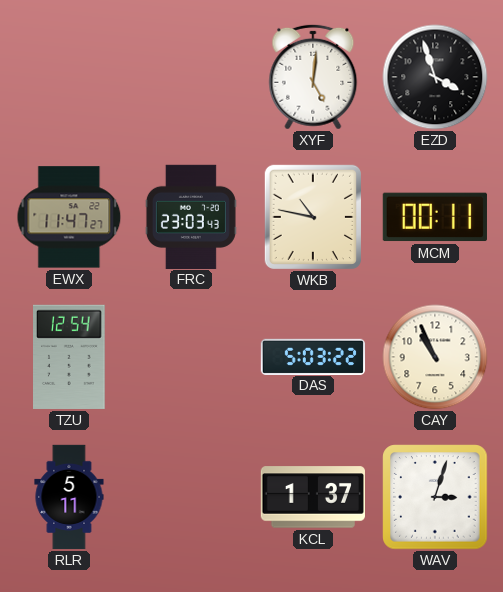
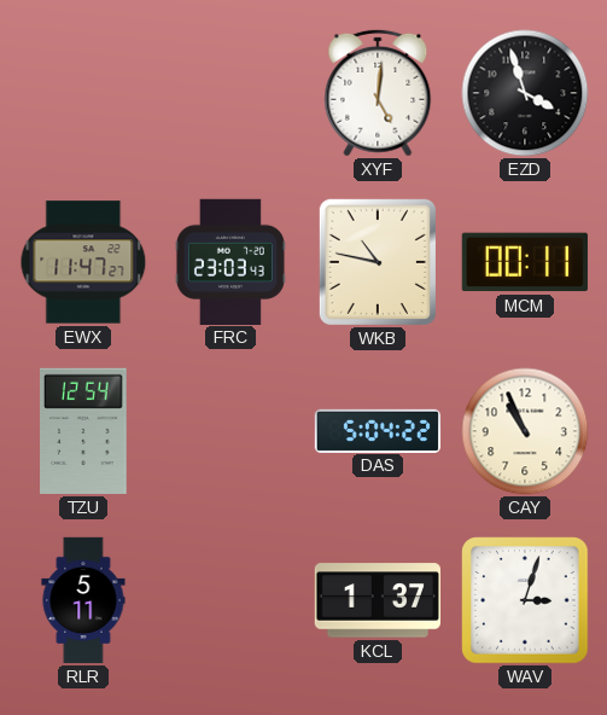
DAS: 5:03 -> 5:04
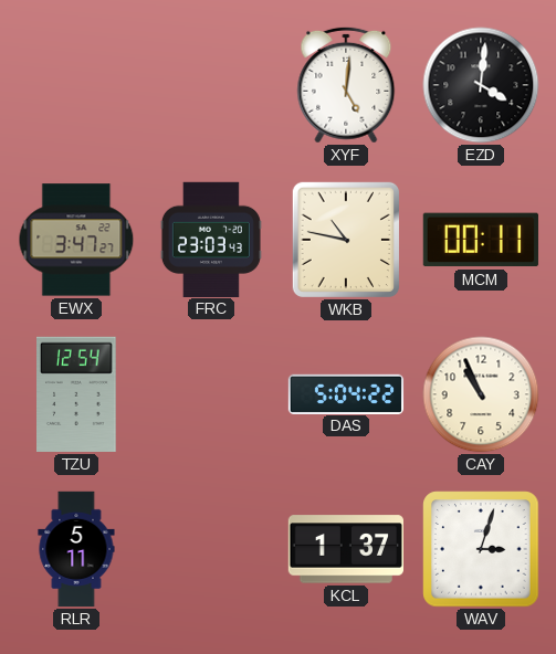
EZD: 3:57 -> 4:01
EWX: 11:47 -> 3:47
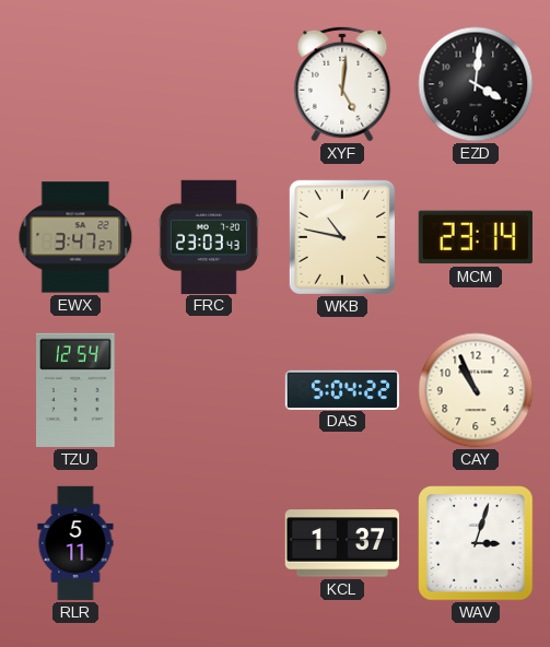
MCM: 00:11 -> 23:14
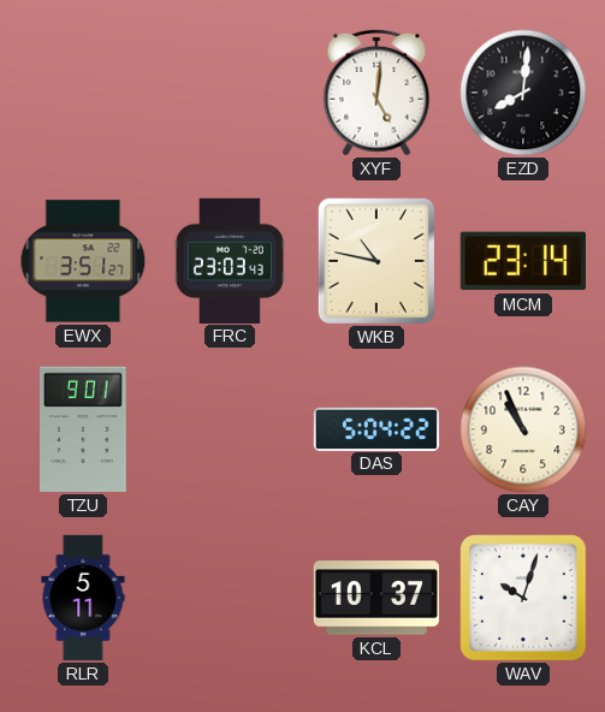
EZD: 4:01 -> 8:01
EWX: 3:47 -> 3:51
TZU: 12:54 -> 9:01
KCL: 1:37 -> 10:37
WAV: 3:03 -> 10:03
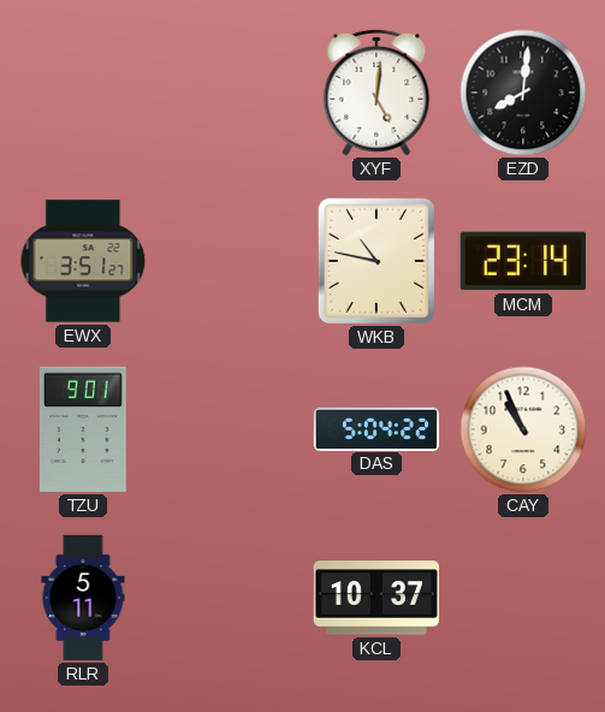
FRC: 23:03 -> none
WAV: 10:03 -> none
